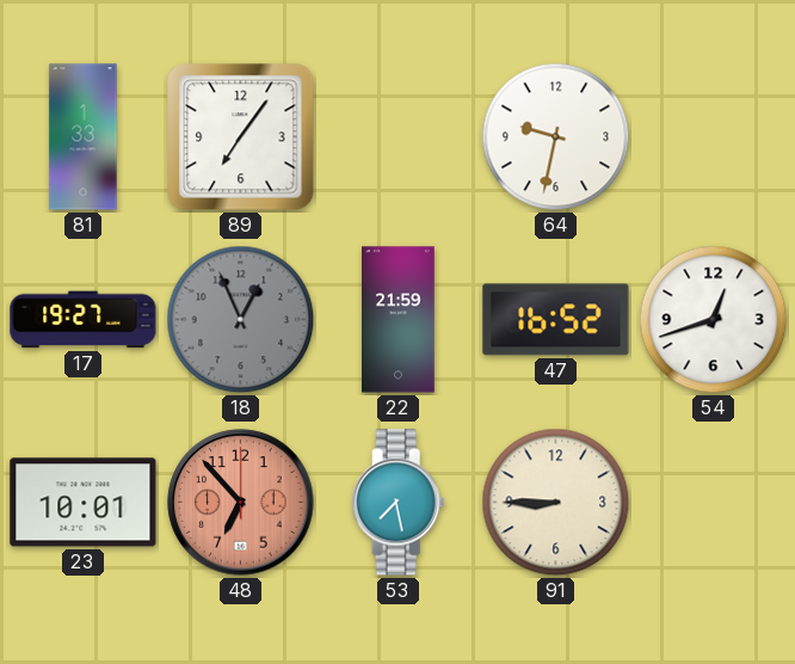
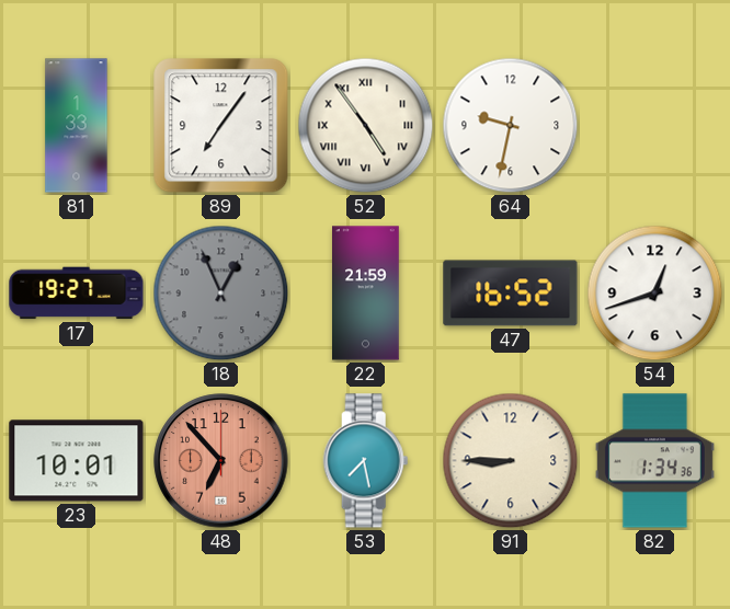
52: none -> 4:54
82: none -> 1:34
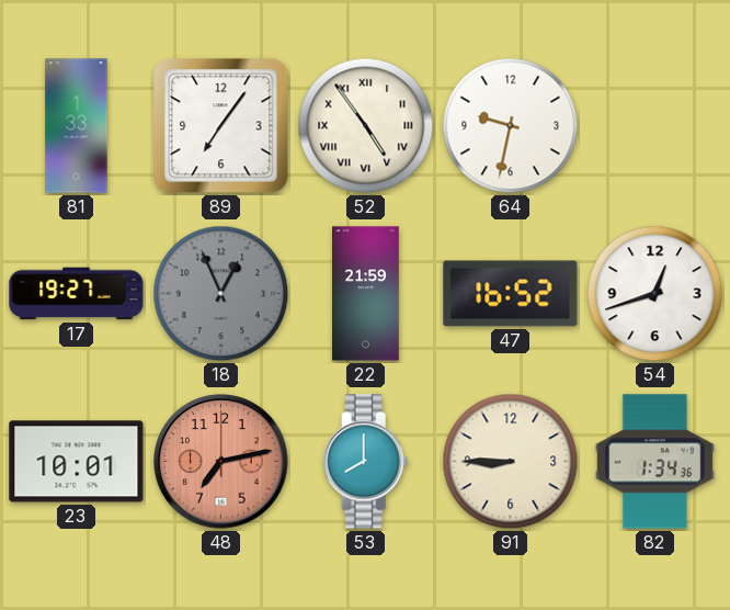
48: 6:53 -> 7:13
53: 7:28 -> 8:00
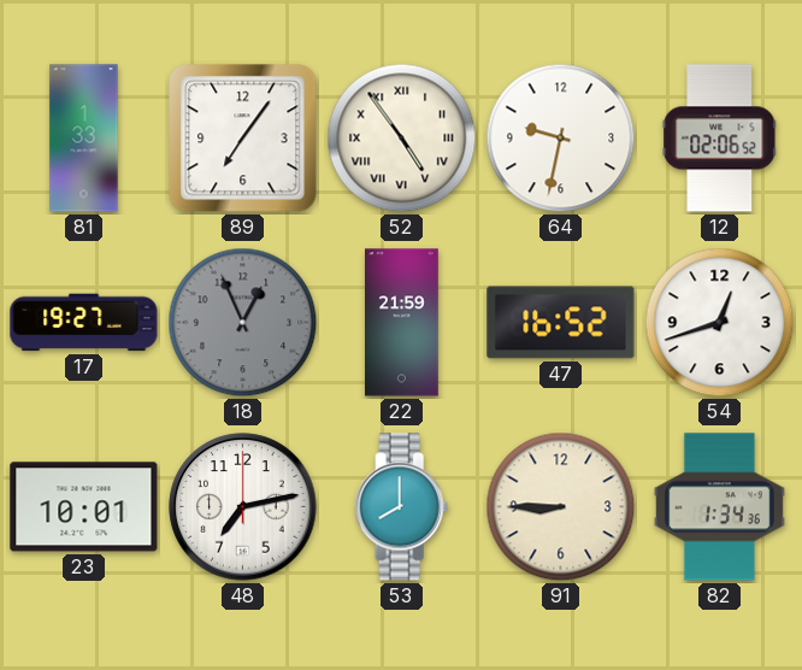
12: none -> 02:06
48 dial: salmon -> white
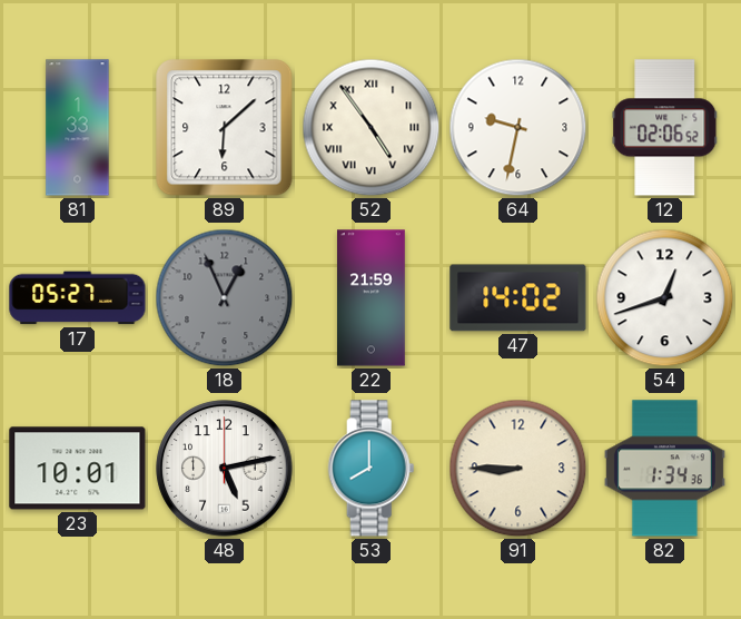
89: 7:06 -> 6:08
17: 19:27 -> 05:27
47: 16:52 -> 14:02
48: 7:13 -> 5:13
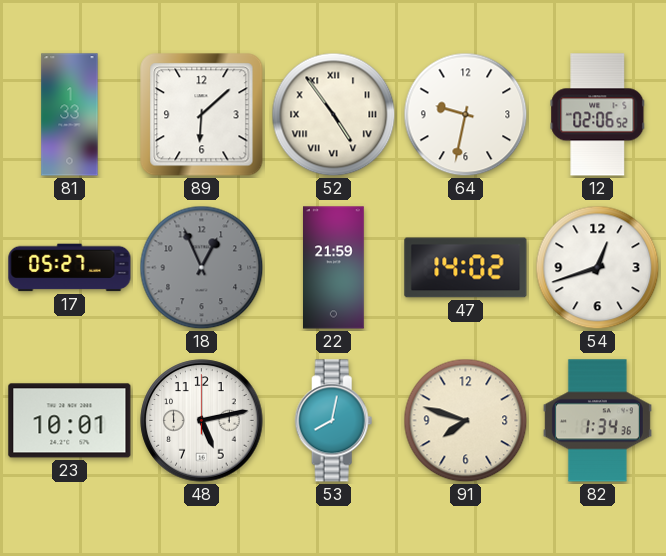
53: 8:00 -> 8:02
91: 8:45 -> 7:48
